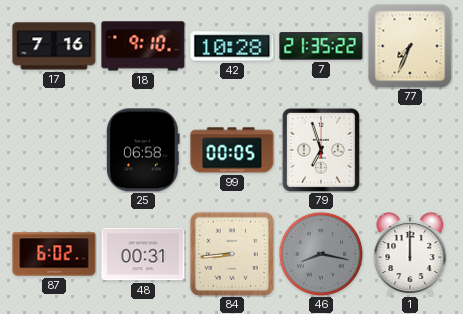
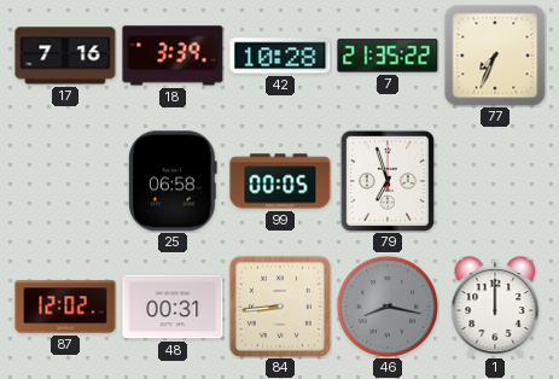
18: 9:10 -> 3:39
87: 6:02 -> 12:02
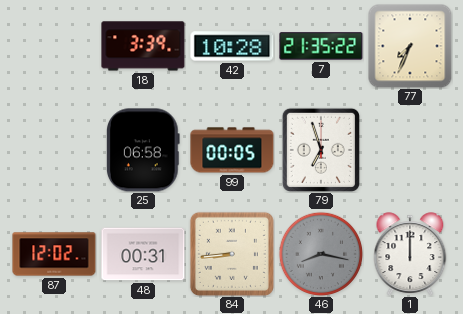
17: 7:16 -> none
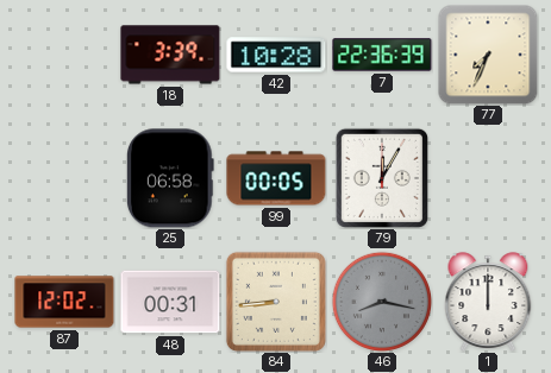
7: 21:35 -> 22:36
79: 6:57 -> 12:05
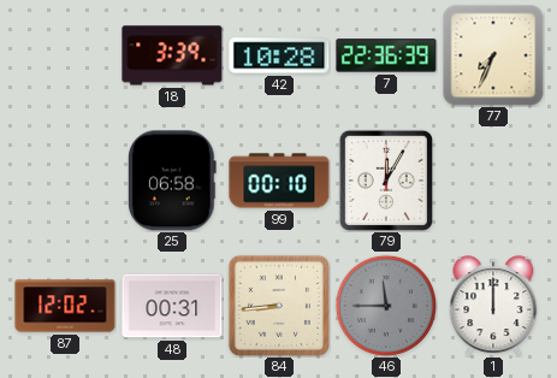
99: 00:05 -> 00:10
46: 8:17 -> 11:45
